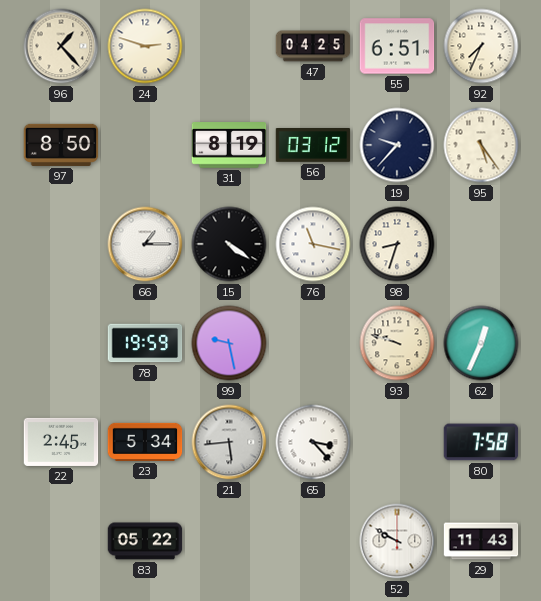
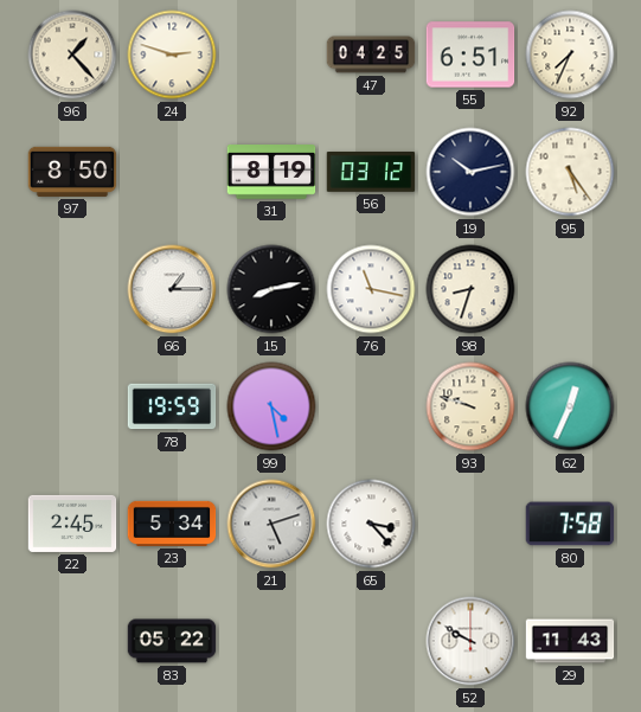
19: 9:37 -> 10:13
15: 4:21 -> 8:13
99: 9:28 -> 4:28
21: 5:44 -> 5:12
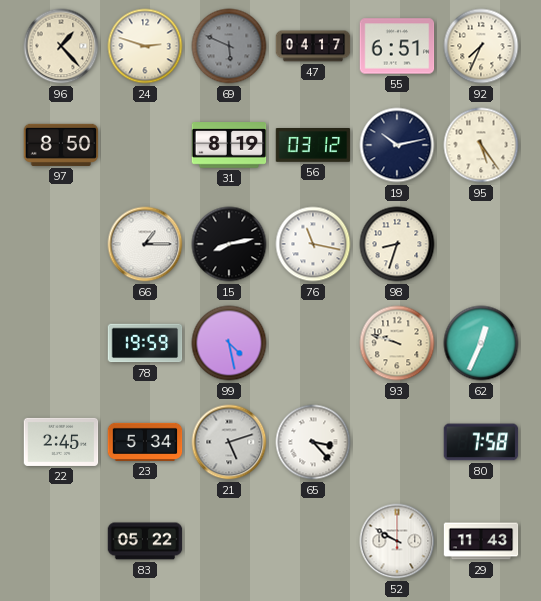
69: none -> 5:49
47: 04:25 -> 04:17
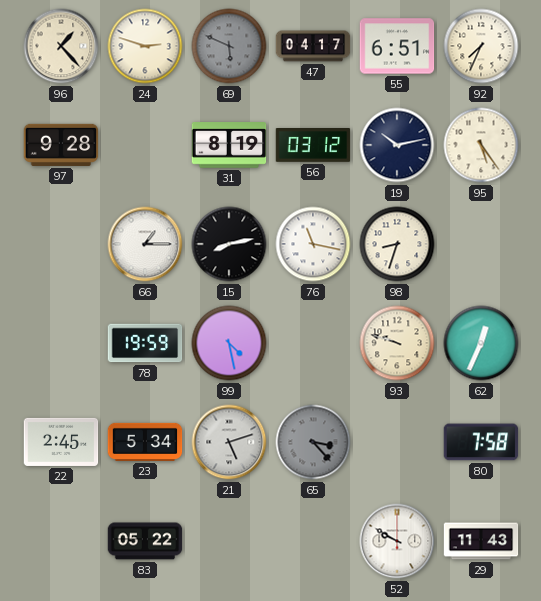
97: 8:50 -> 9:28
65 dial: white -> grey
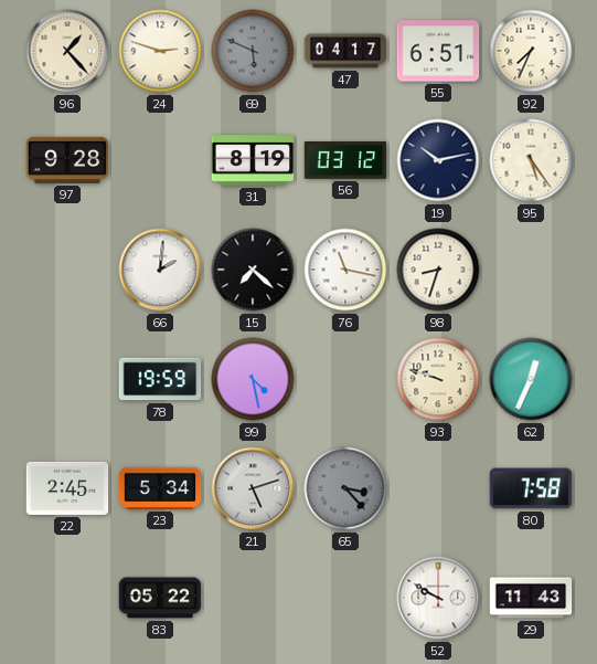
66: 1:15 -> 2:01
15: 8:13 -> 7:22
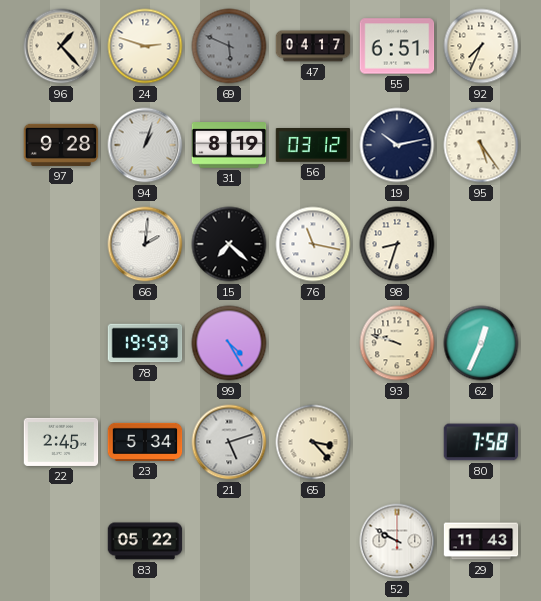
94: none -> 1:03
99: 4:28 -> 4:25
65 dial: grey -> cream
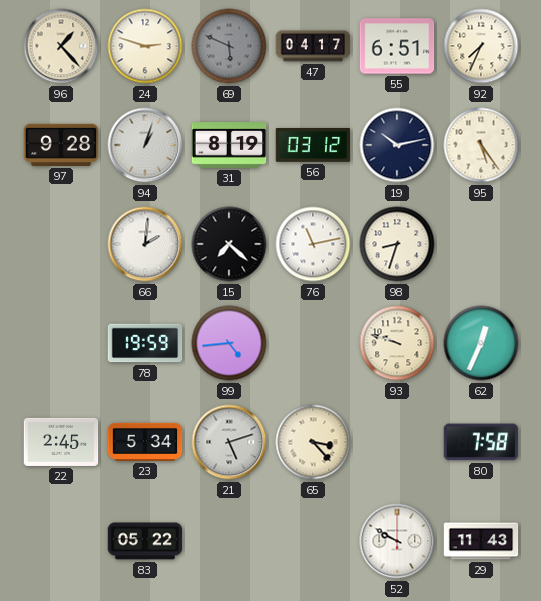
76: 11:17 -> 11:13
99: 4:25 -> 4:44
